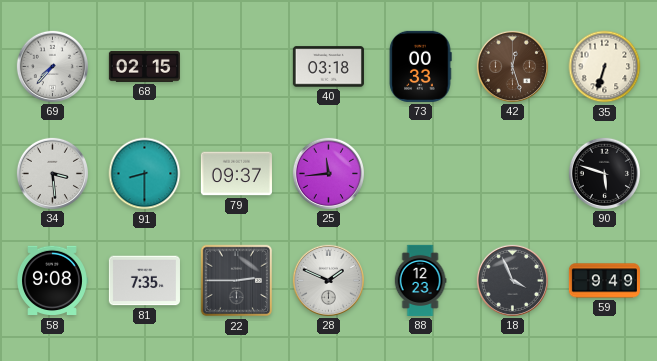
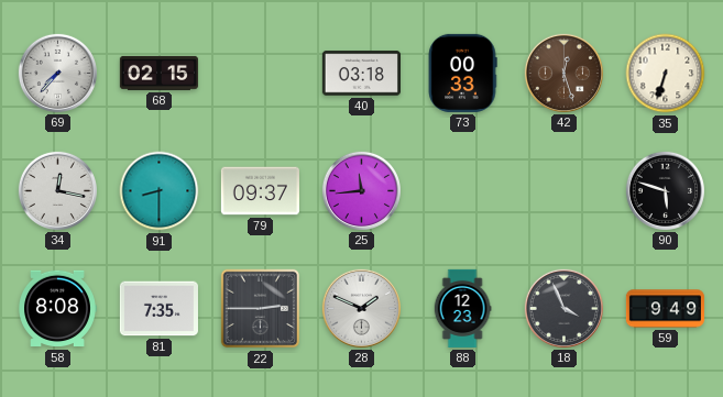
34: 3:29 -> 12:17
58: 9:08 -> 8:08
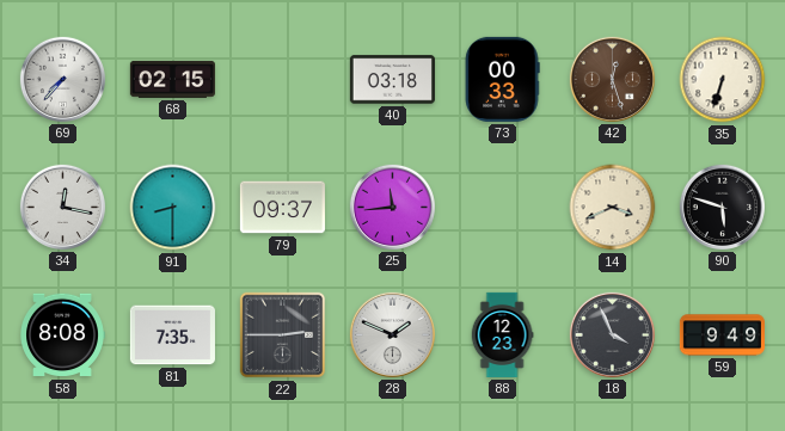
14: none -> 3:41
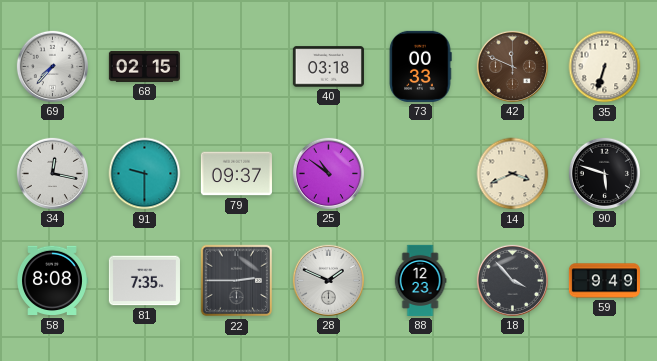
42: 12:27 -> 11:49
91: 8:30 -> 9:30
25: 11:44 -> 10:51
18: 3:56 -> 3:53
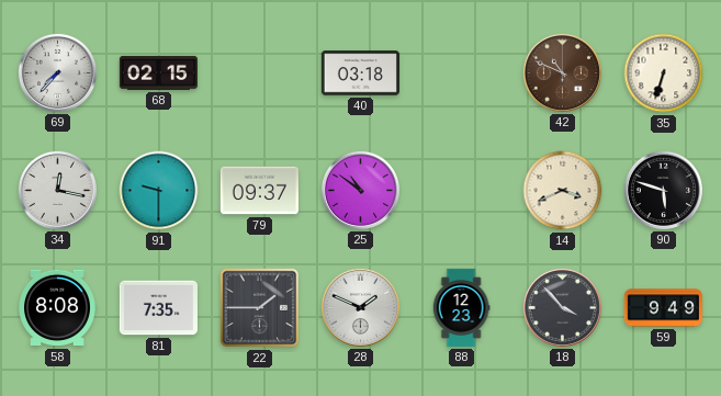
73: 00:33 -> none
42: 11:49 -> 10:49
22: 2:45 -> 1:45
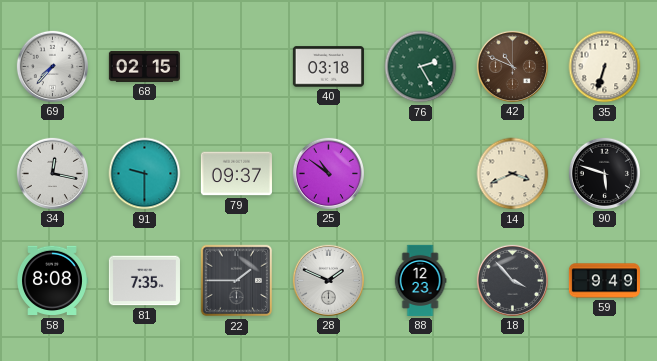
76: none -> 2:25
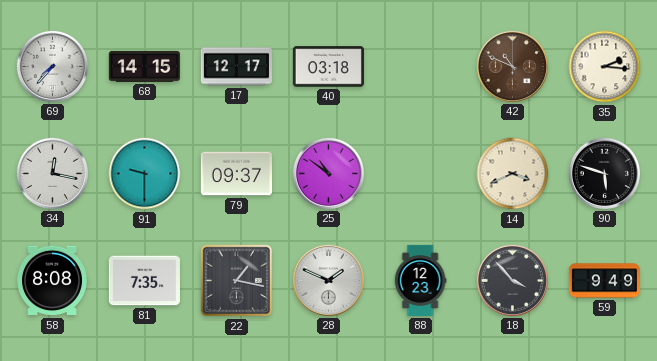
68: 02:15 -> 14:15
17: none -> 12:17
76: 2:25 -> none
35: 6:33 -> 2:16
22: 1:45 -> 1:17
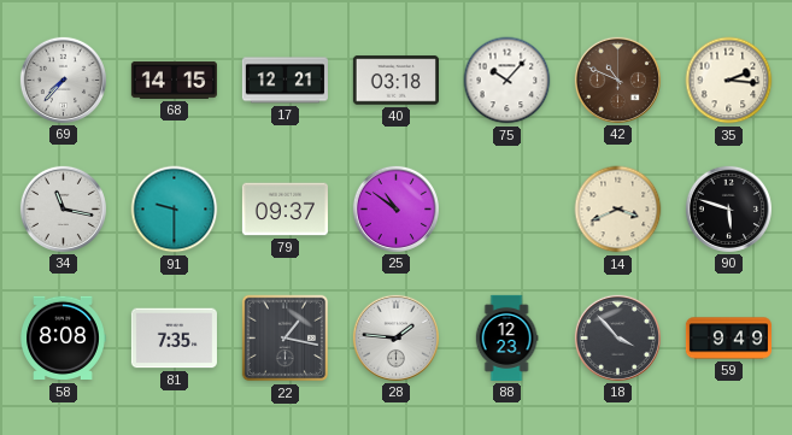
17: 12:17 -> 12:21
75: none -> 10:07
34: 12:17 -> 11:17
28: 1:49 -> 1:46
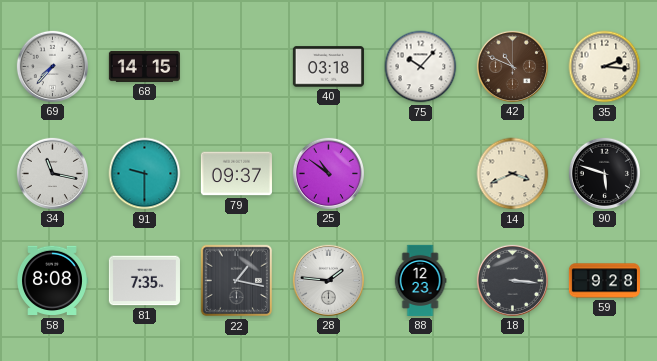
17: 12:21 -> none
18: 3:53 -> 3:16
59: 9:49 -> 9:28
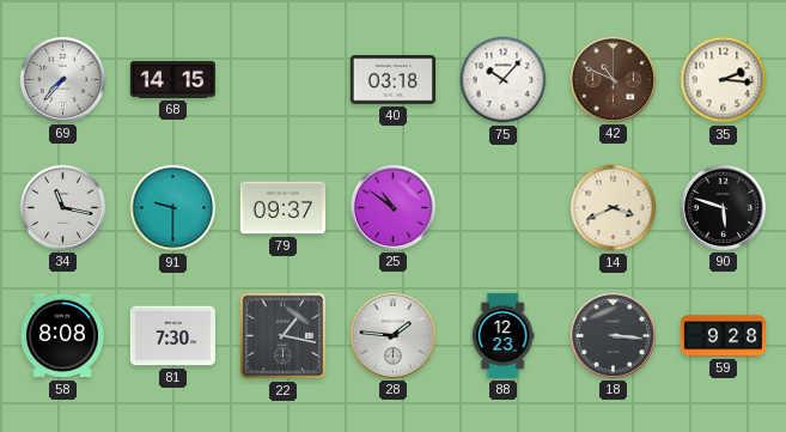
81: 7:35 -> 7:30
